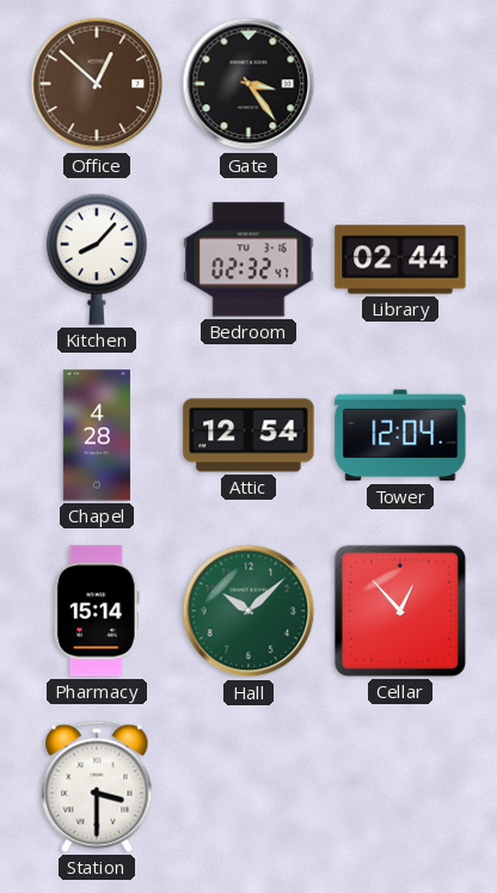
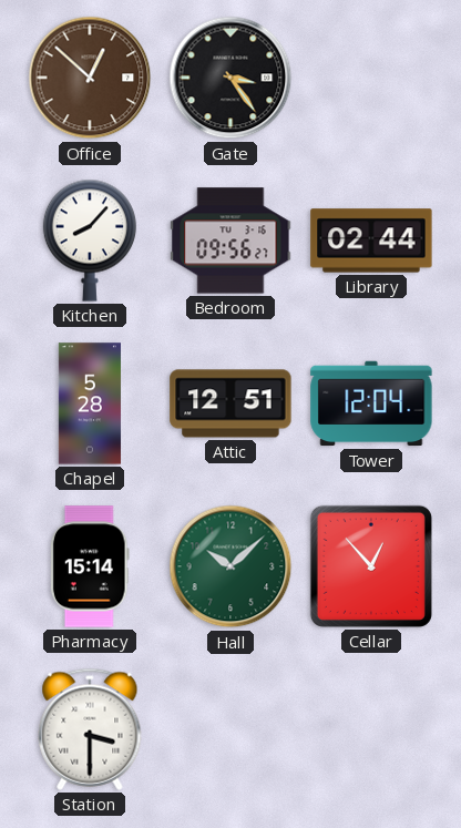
Bedroom: 02:32 -> 09:56
Chapel: 4:28 -> 5:28
Attic: 12:54 -> 12:51
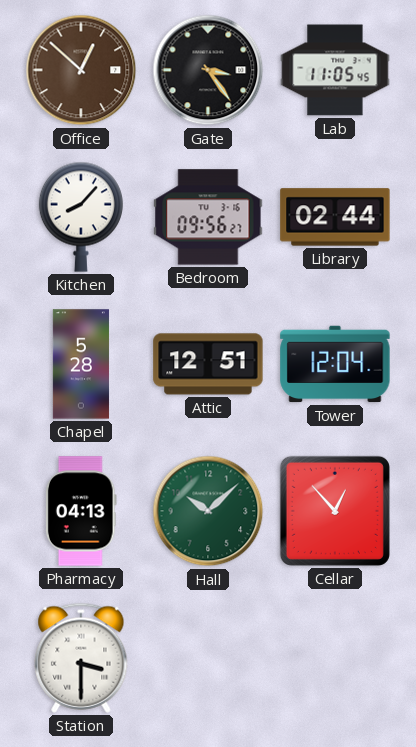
Lab: none -> 11:05
Pharmacy: 15:14 -> 04:13
